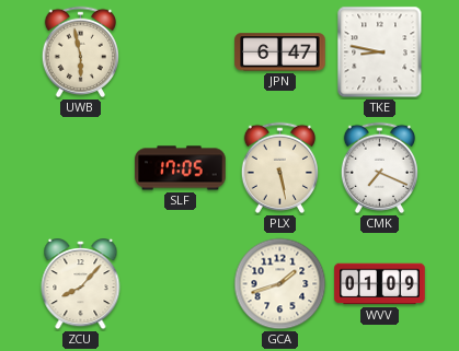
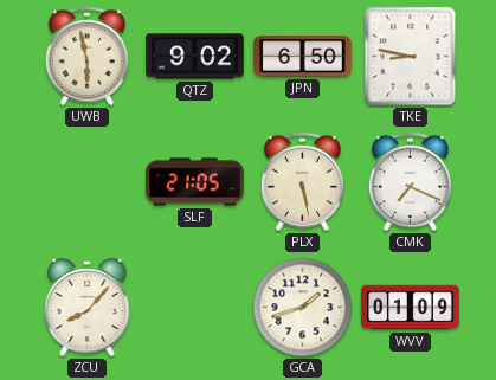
QTZ: none -> 9:02
JPN: 6:47 -> 6:50
SLF: 17:05 -> 21:05
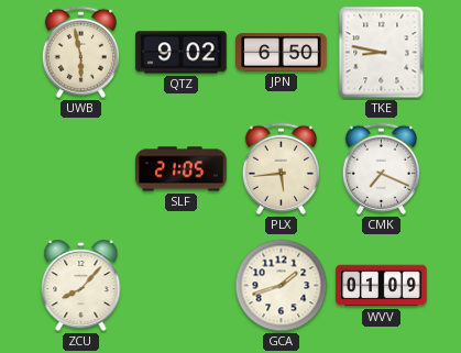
PLX: 5:28 -> 5:44
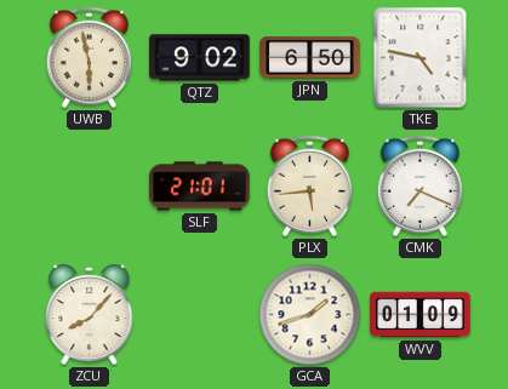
TKE: 8:47 -> 4:47
SLF: 21:05 -> 21:01
